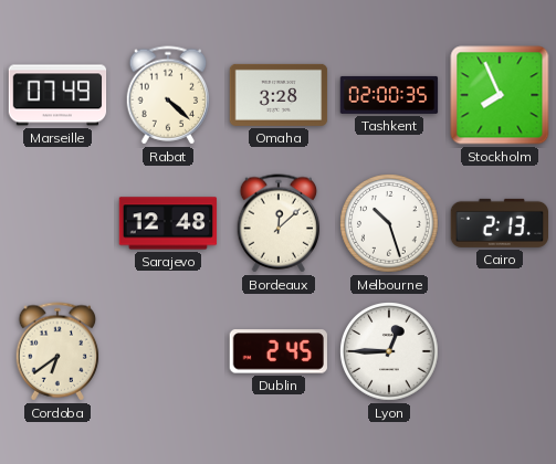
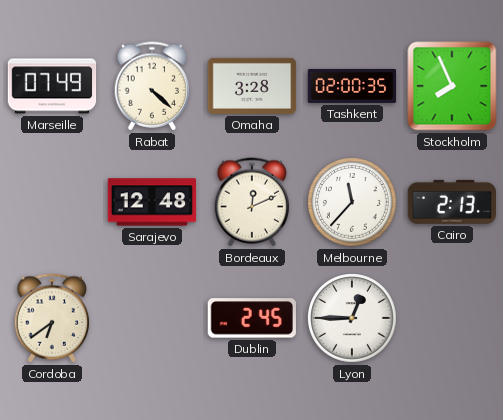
Bordeaux: 12:08 -> 12:11
Melbourne: 10:27 -> 11:37
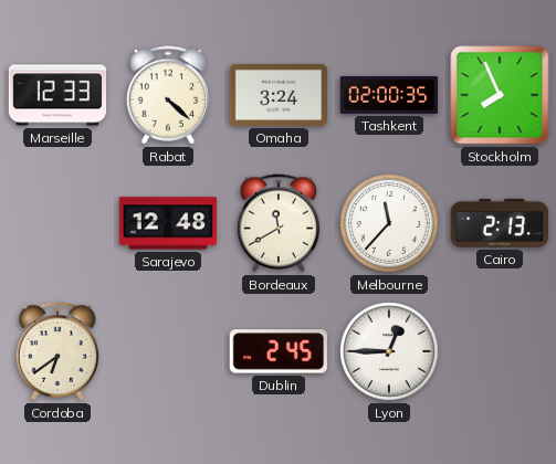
Marseille: 07:49 -> 12:33
Omaha: 3:28 -> 3:24
Bordeaux: 12:11 -> 11:40
